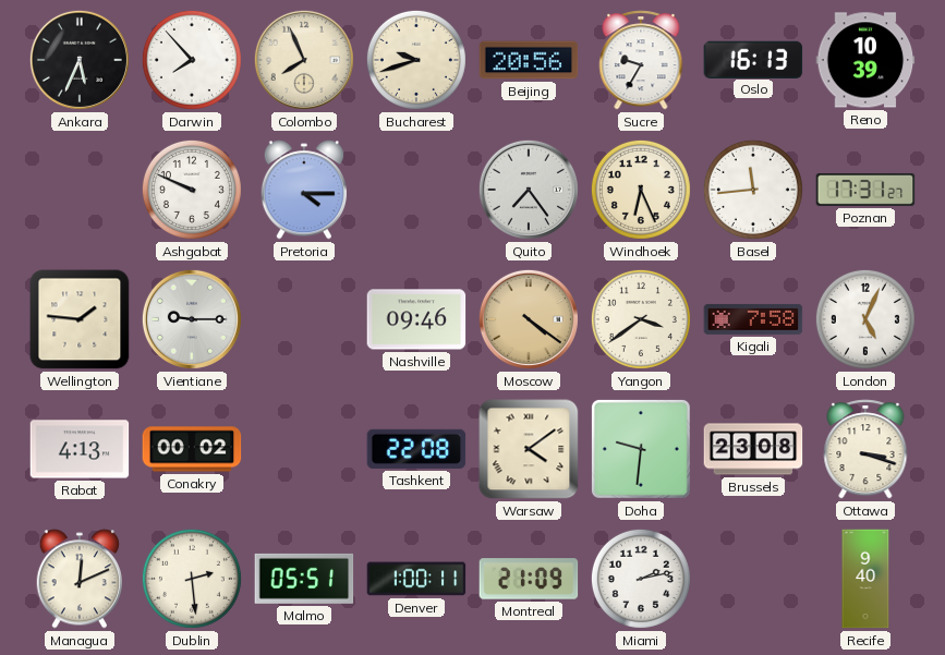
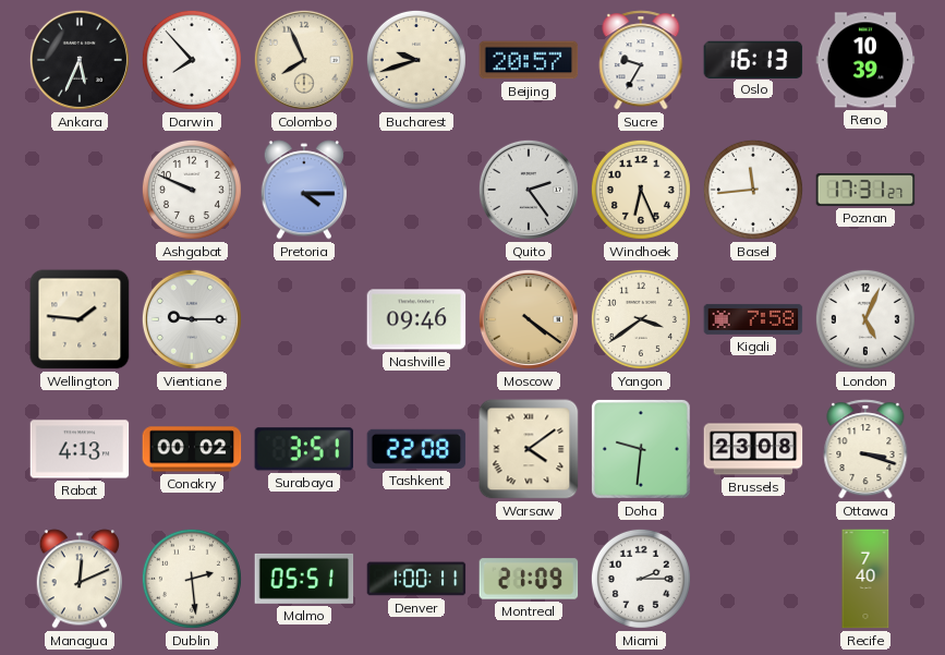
Beijing: 20:56 -> 20:57
Quito: 7:24 -> 2:24
Surabaya: none -> 3:51
Miami: 2:13 -> 2:15
Recife: 9:40 -> 7:40
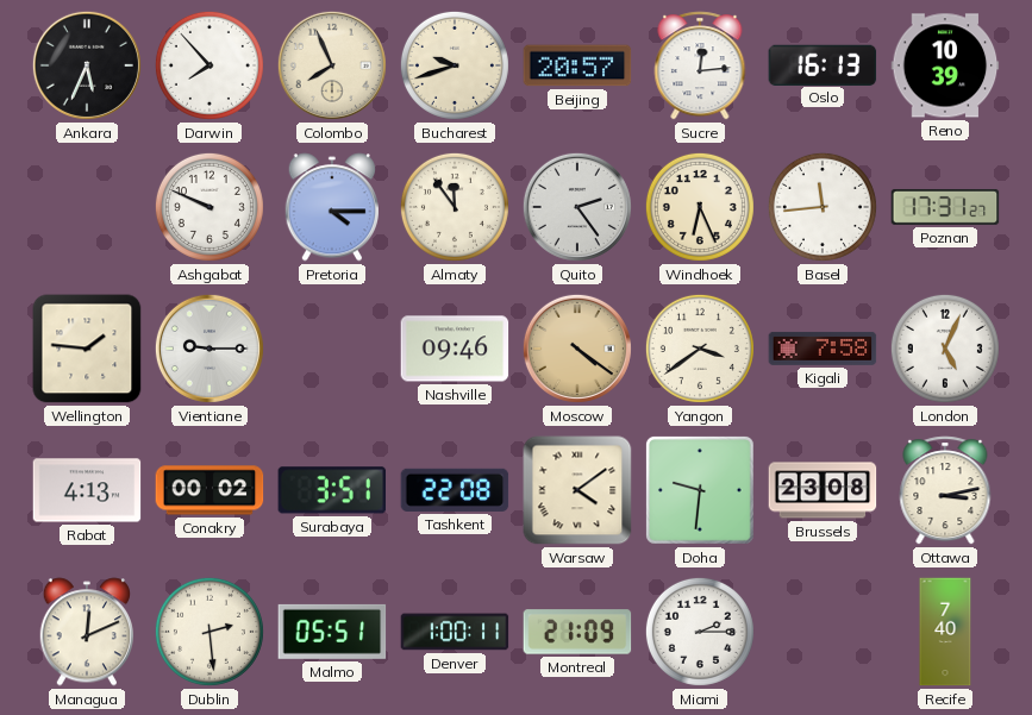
Sucre: 9:35 -> 12:14
Almaty: none -> 11:54
Ottawa: 3:18 -> 3:13
